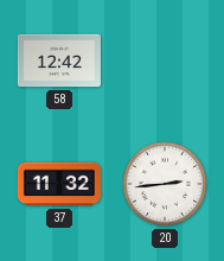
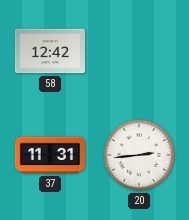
37: 11:32 -> 11:31
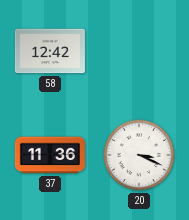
37: 11:31 -> 11:36
20: 2:44 -> 3:19
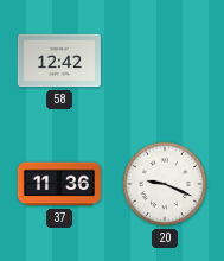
20: 3:19 -> 9:19
